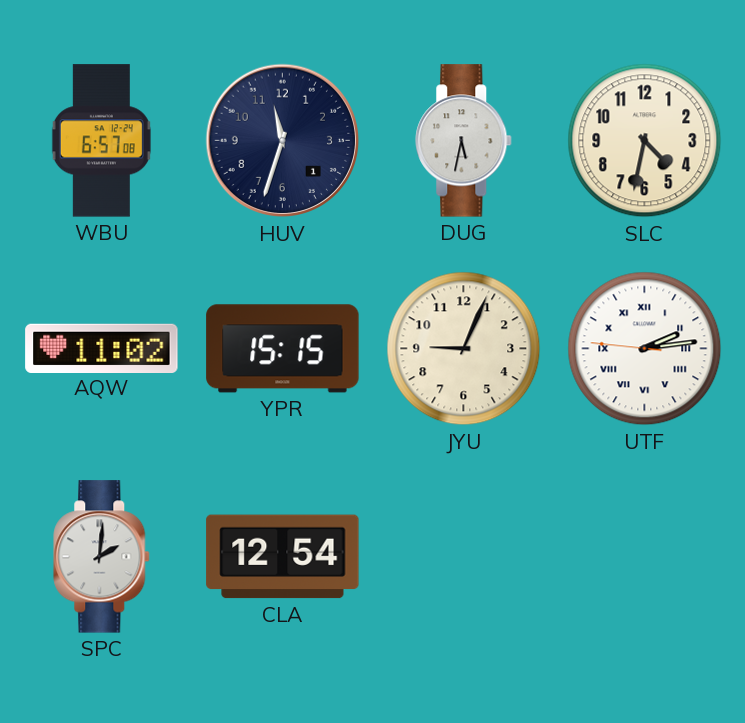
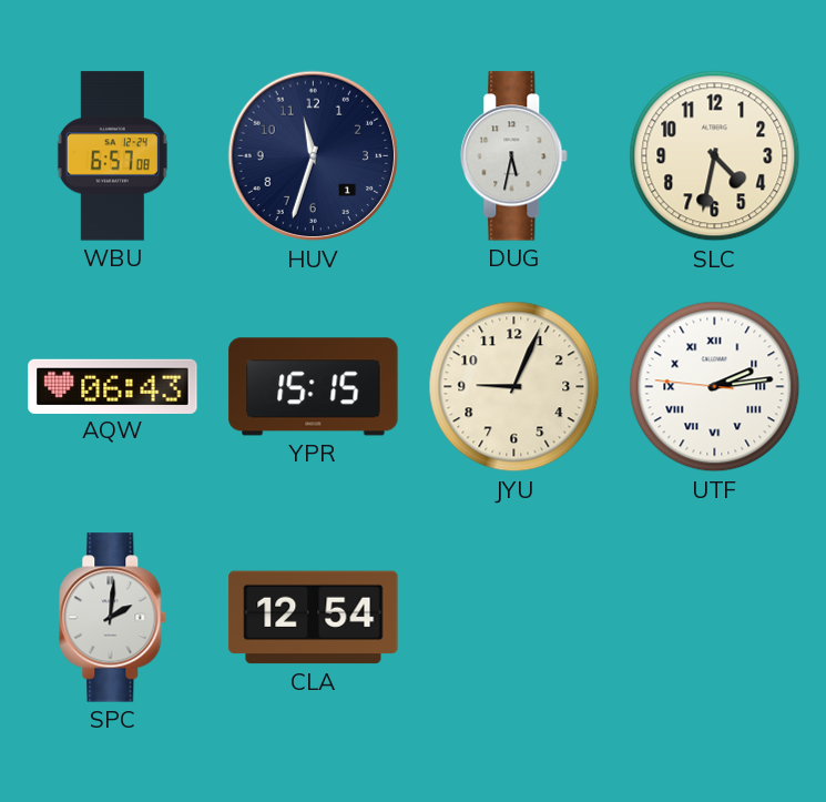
AQW: 11:02 -> 06:43
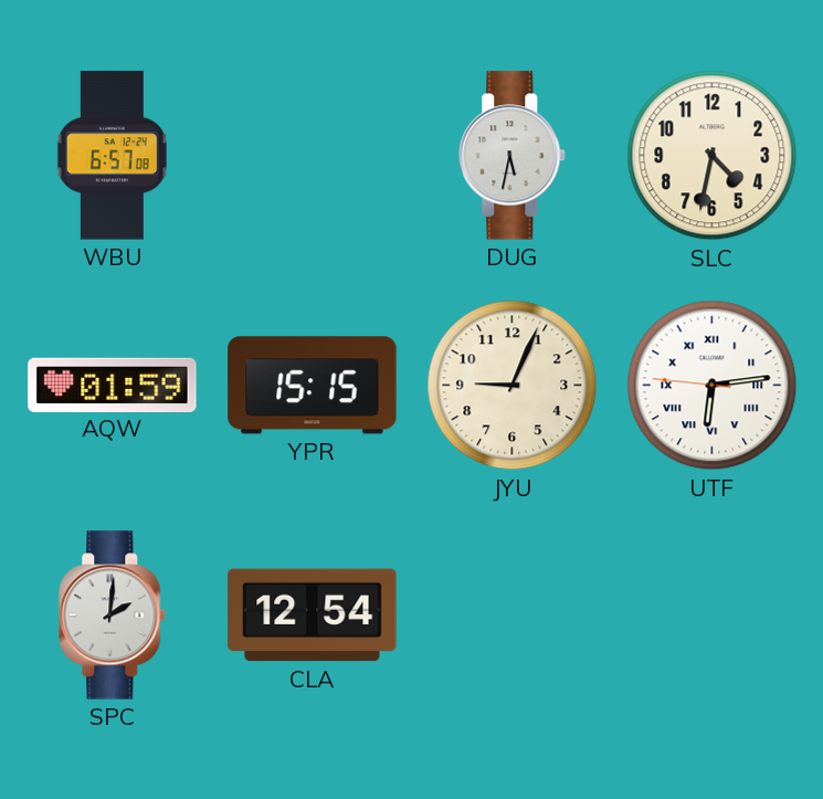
HUV: 11:33 -> none
AQW: 06:43 -> 01:59
UTF: 2:13 -> 6:13
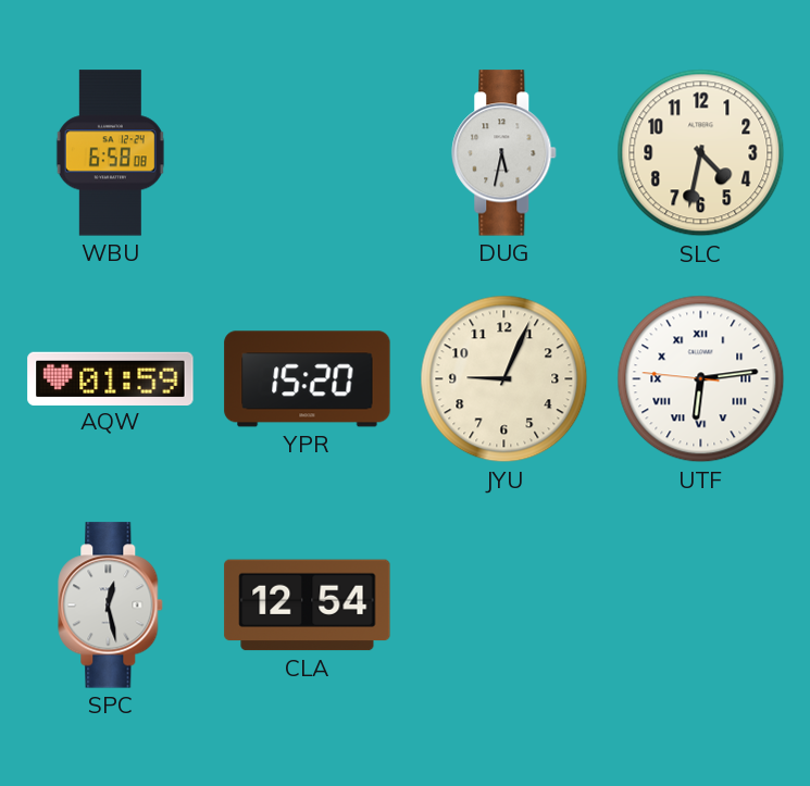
WBU: 6:57 -> 6:58
YPR: 15:15 -> 15:20
SPC: 2:01 -> 12:28
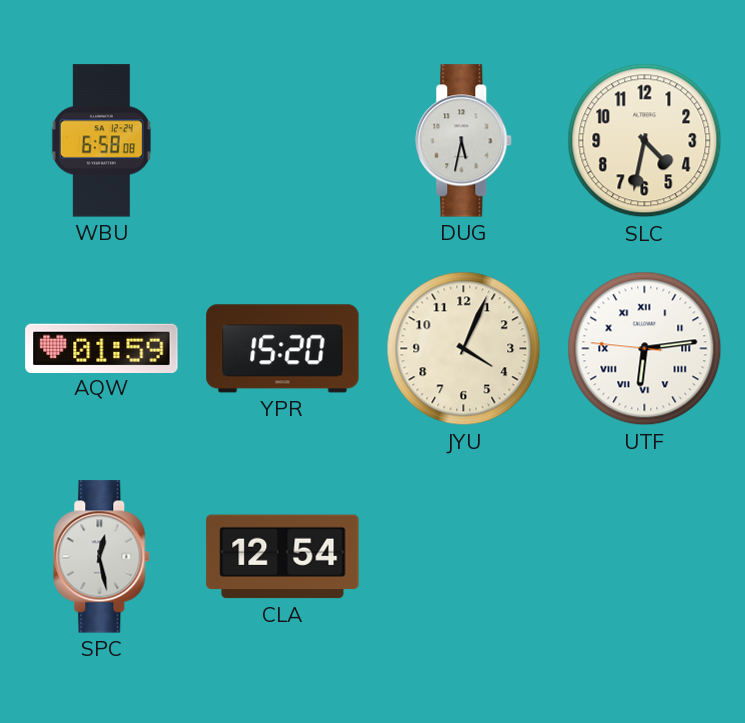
JYU: 9:04 -> 4:04
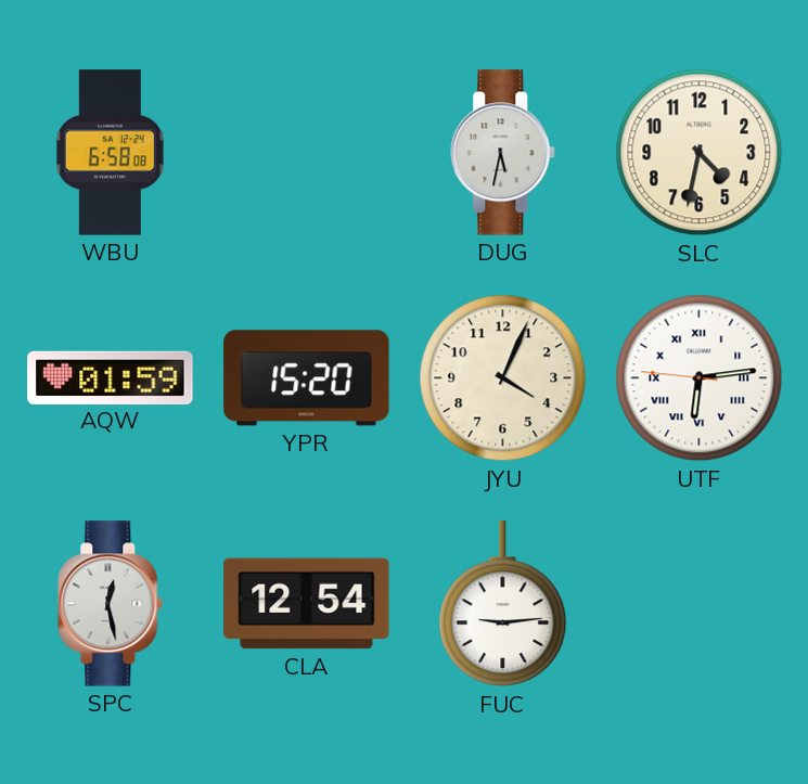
FUC: none -> 9:14
